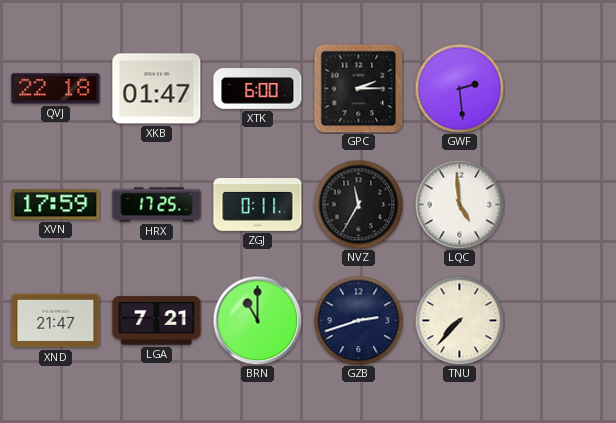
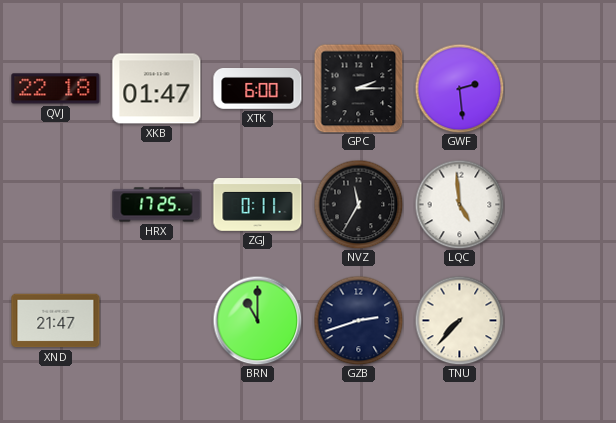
XVN: 17:59 -> none
LGA: 7:21 -> none
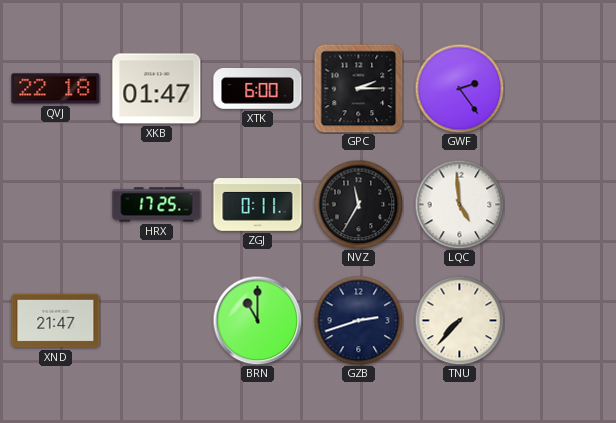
GWF: 2:29 -> 2:24
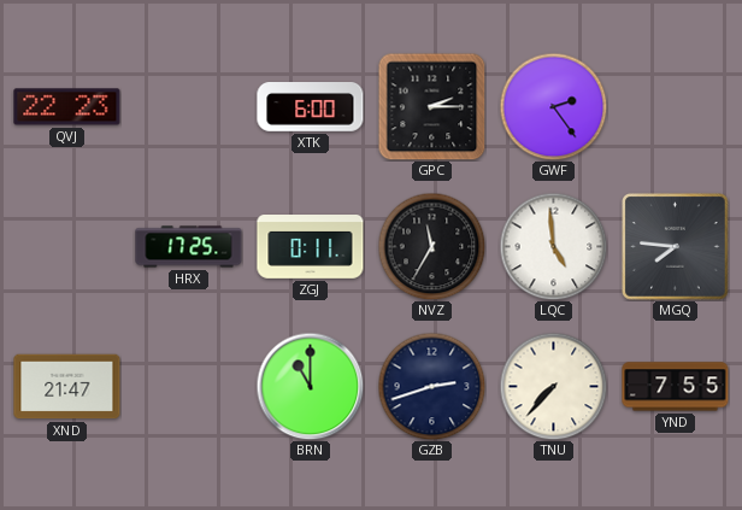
QVJ: 22:18 -> 22:23
XKB: 01:47 -> none
MGQ: none -> 7:46
YND: none -> 7:55
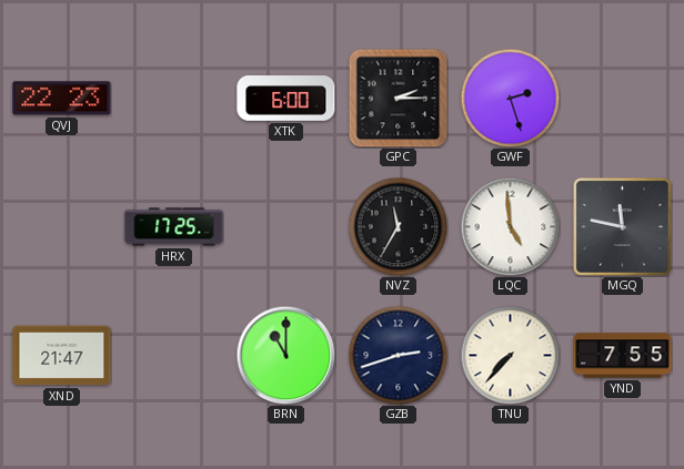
GWF: 2:24 -> 2:27
ZGJ: 0:11 -> none
MGQ: 7:46 -> 11:47
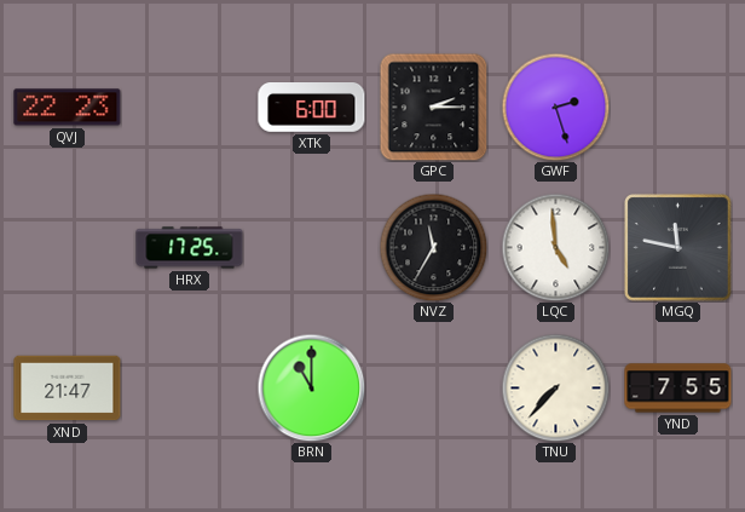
GZB: 2:42 -> none
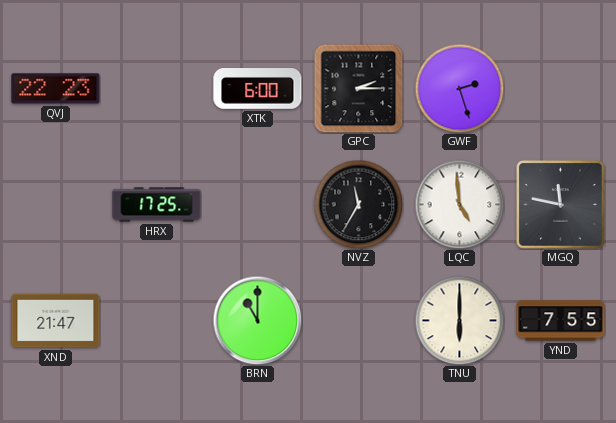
TNU: 7:37 -> 6:00
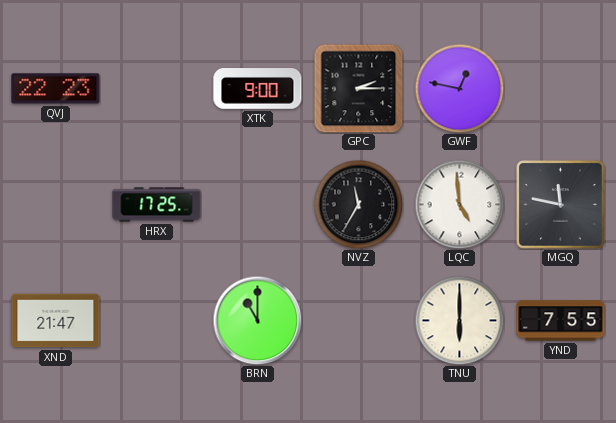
XTK: 6:00 -> 9:00
GWF: 2:27 -> 12:47
